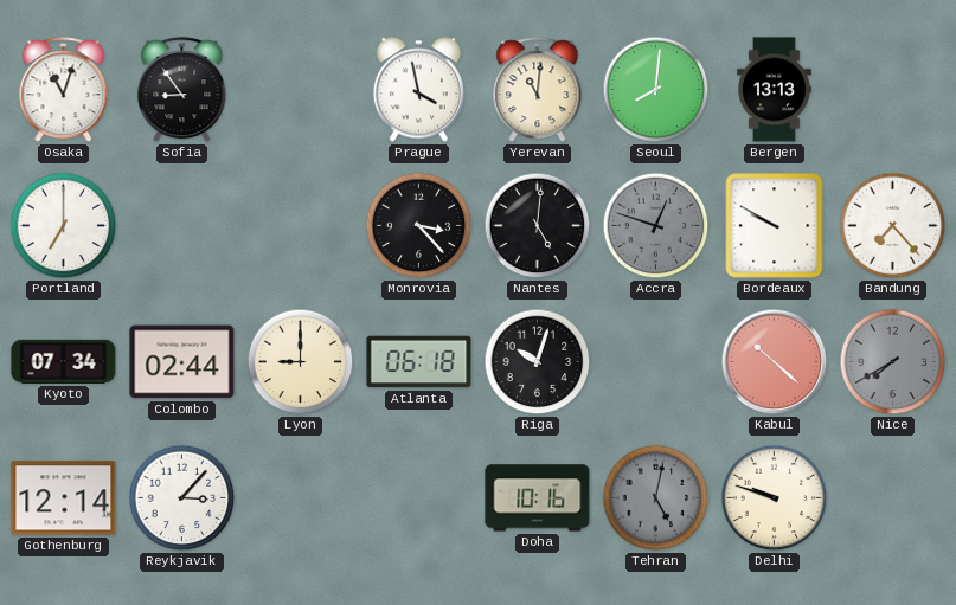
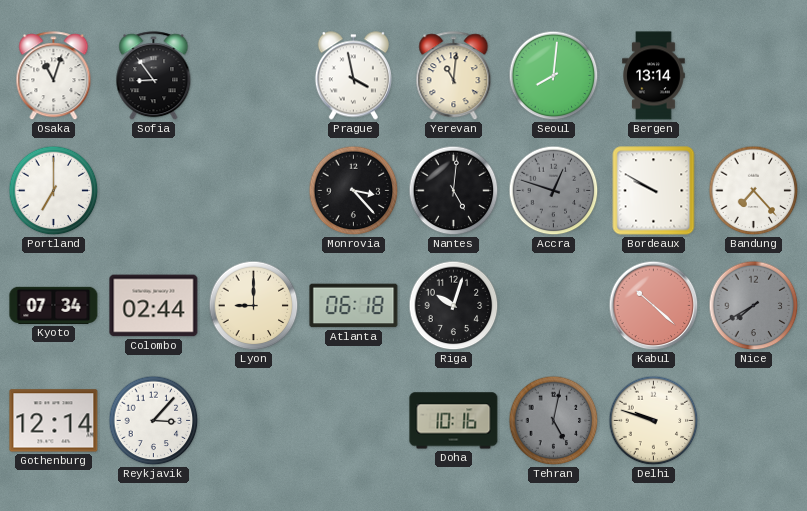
Bergen: 13:13 -> 13:14
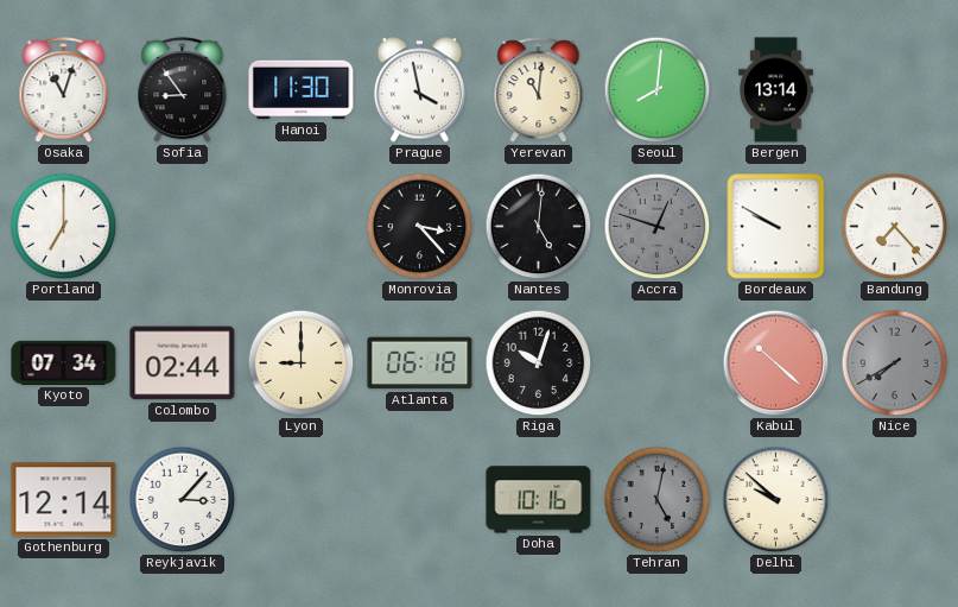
Hanoi: none -> 11:30
Delhi: 9:48 -> 9:52
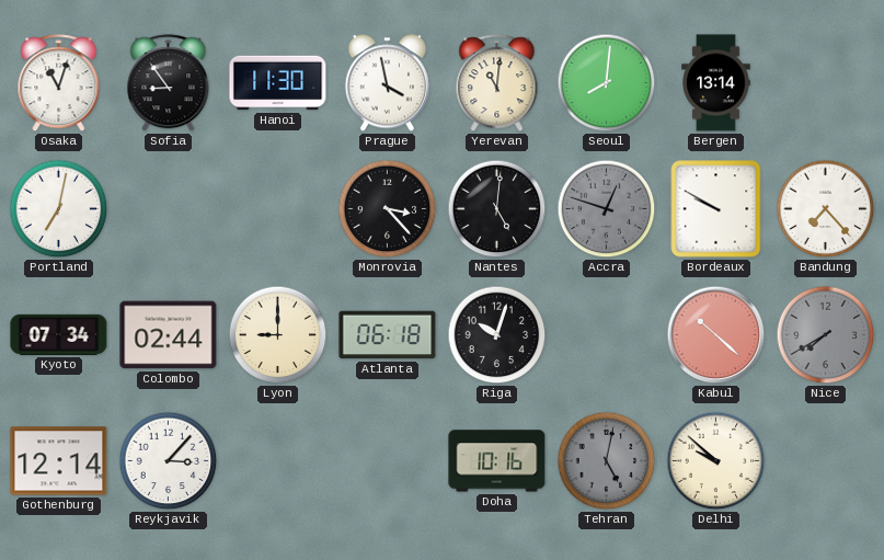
Portland: 7:00 -> 7:02
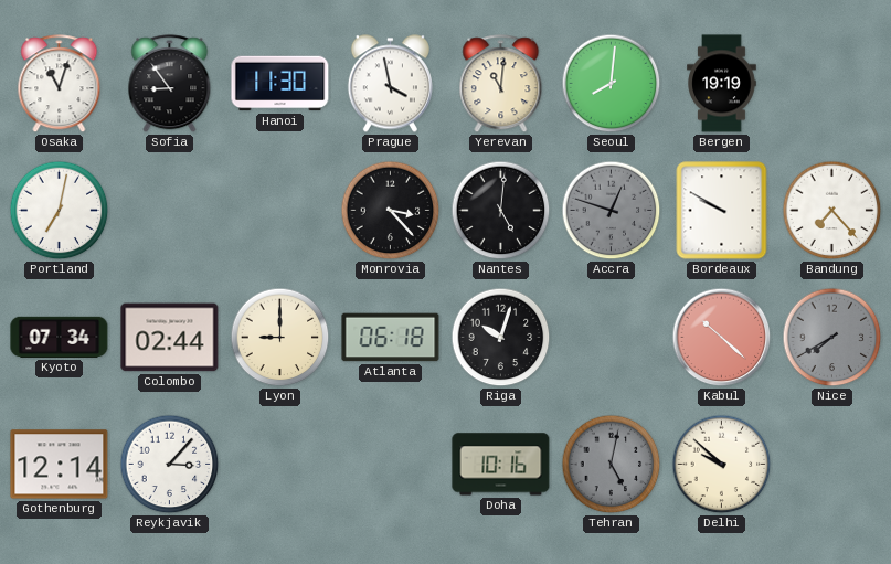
Bergen: 13:14 -> 19:19
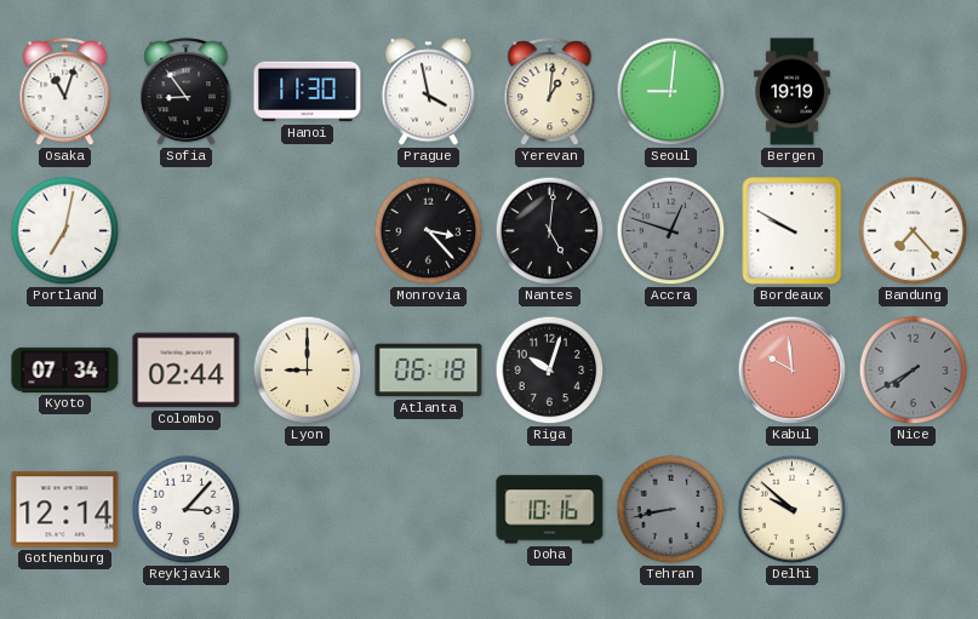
Yerevan: 11:01 -> 1:01
Seoul: 8:01 -> 9:01
Kabul: 10:22 -> 9:59
Tehran: 5:02 -> 8:43
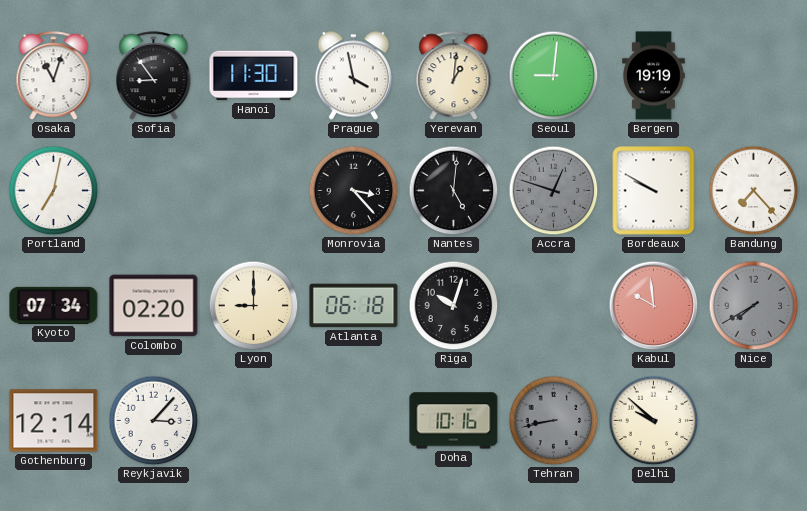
Colombo: 02:44 -> 02:20
